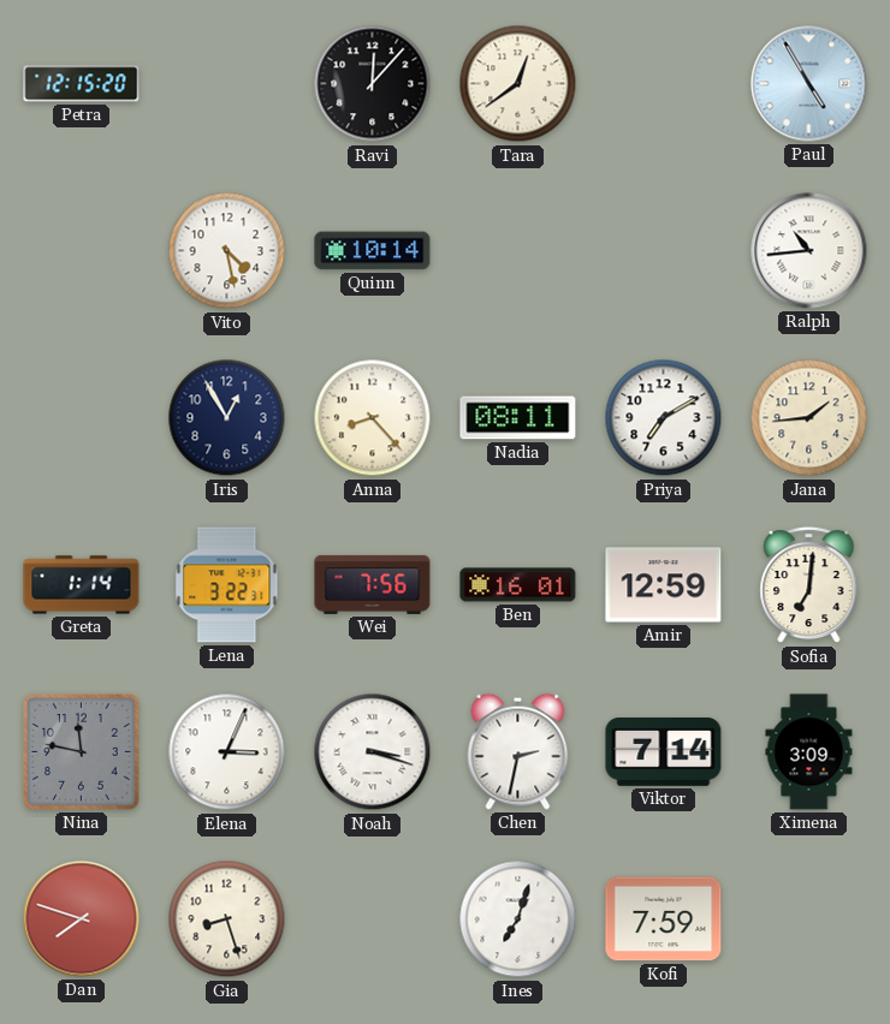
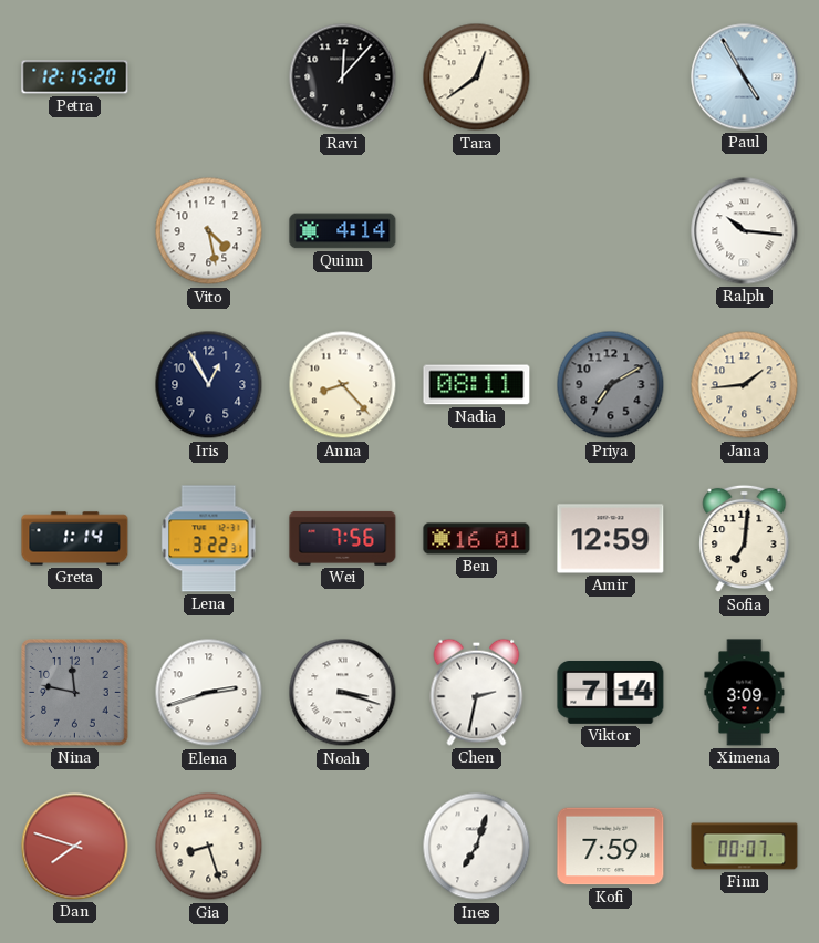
Quinn: 10:14 -> 4:14
Ralph: 10:44 -> 10:16
Priya dial: white -> grey
Elena: 3:04 -> 2:42
Finn: none -> 00:07
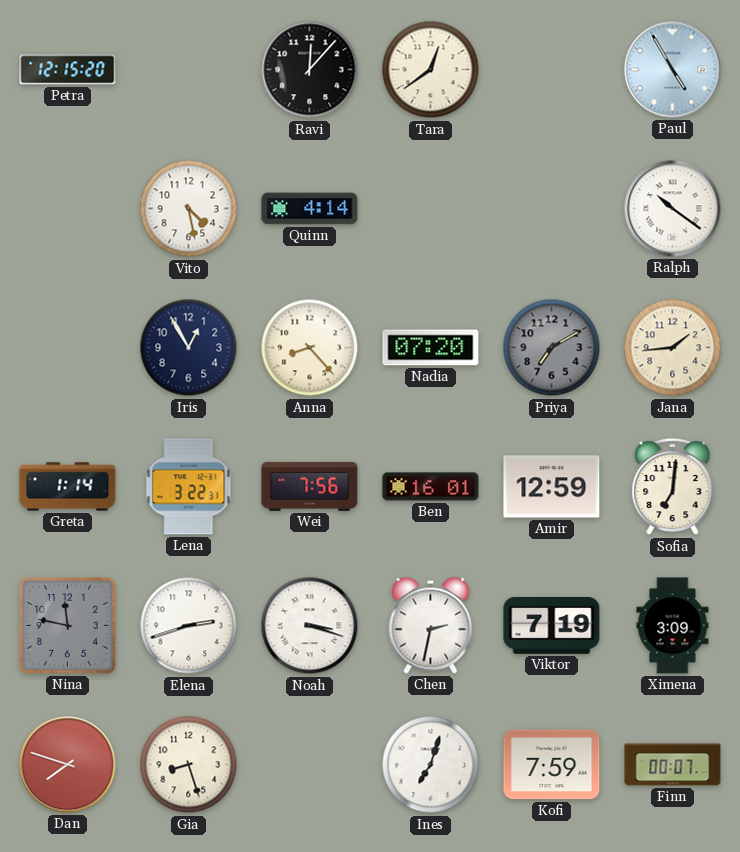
Ralph: 10:16 -> 10:21
Nadia: 08:11 -> 07:20
Viktor: 7:14 -> 7:19
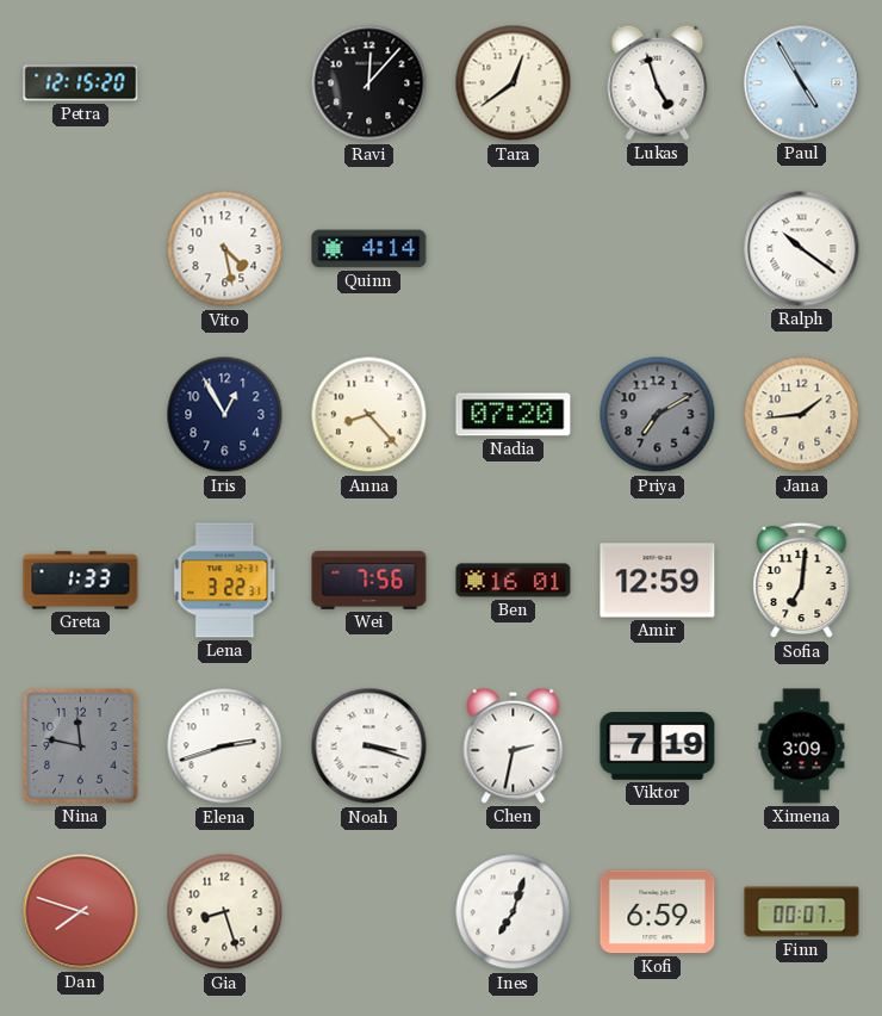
Lukas: none -> 4:57
Greta: 1:14 -> 1:33
Kofi: 7:59 -> 6:59
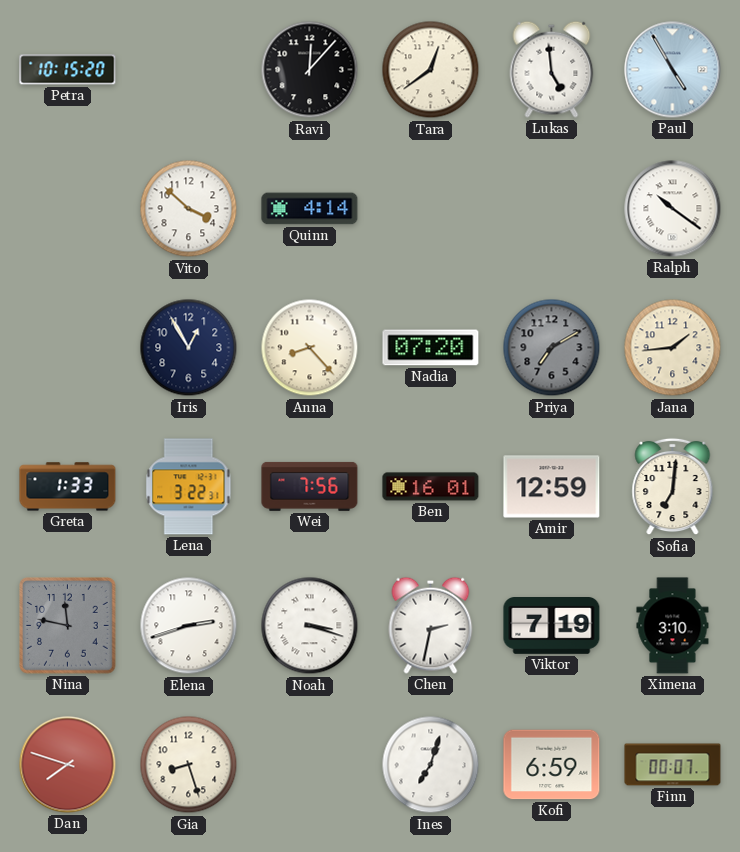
Petra: 12:15 -> 10:15
Lukas: 4:57 -> 4:59
Vito: 4:28 -> 3:52
Ximena: 3:09 -> 3:10
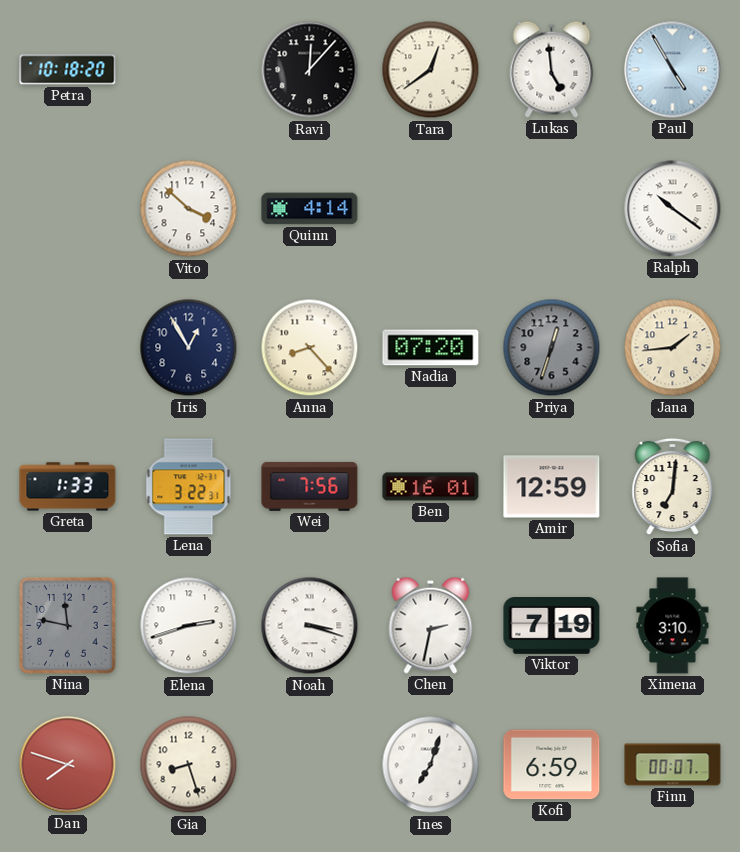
Petra: 10:15 -> 10:18
Priya: 7:10 -> 12:33
